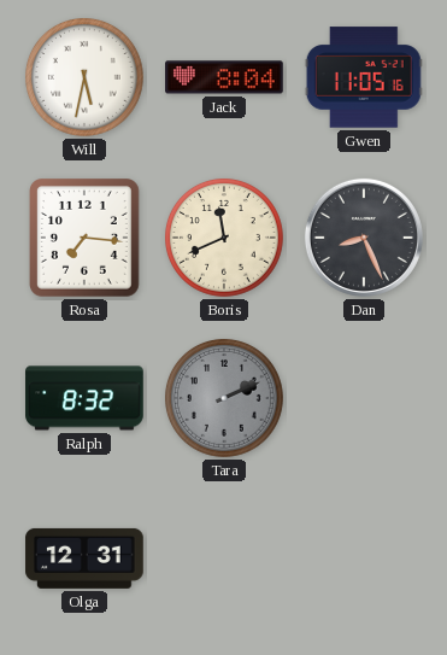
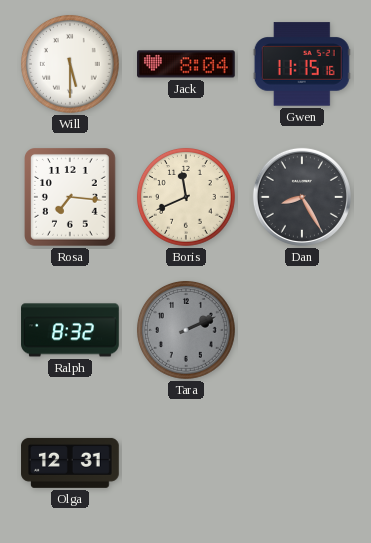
Will: 5:32 -> 5:30
Gwen: 11:05 -> 11:15
Dan: 8:26 -> 8:25
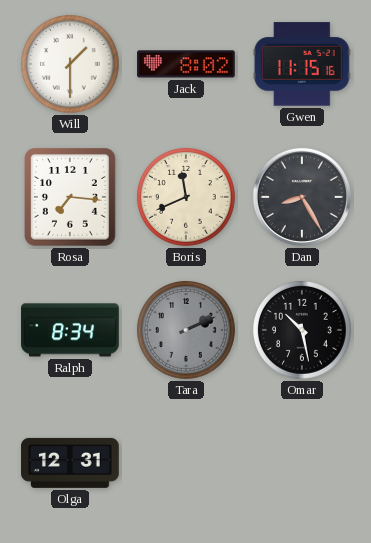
Will: 5:30 -> 1:30
Jack: 8:04 -> 8:02
Ralph: 8:32 -> 8:34
Omar: none -> 10:28
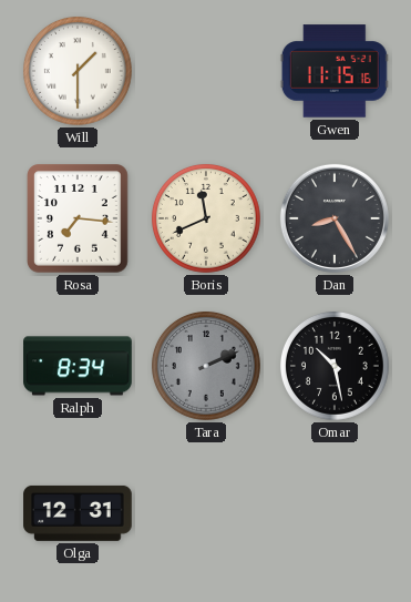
Jack: 8:02 -> none
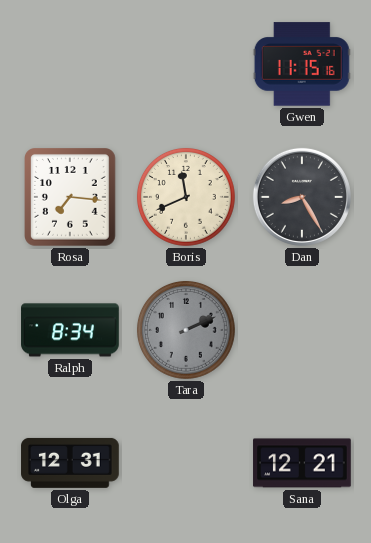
Will: 1:30 -> none
Omar: 10:28 -> none
Sana: none -> 12:21
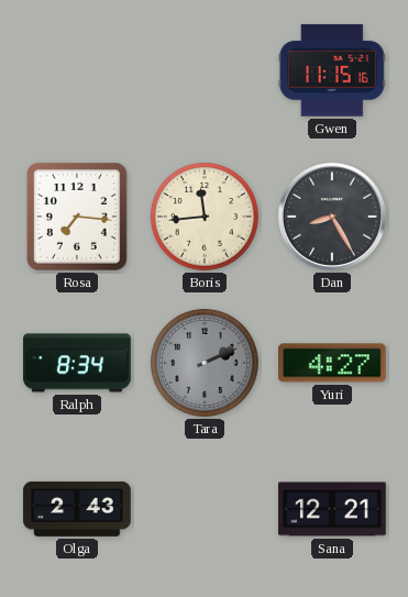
Boris: 11:41 -> 11:44
Yuri: none -> 4:27
Olga: 12:31 -> 2:43
